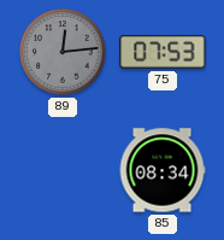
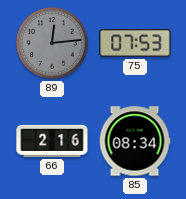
66: none -> 2:16
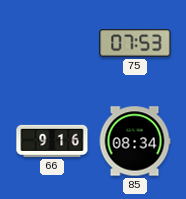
89: 12:14 -> none
66: 2:16 -> 9:16
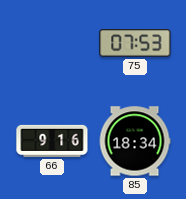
85: 08:34 -> 18:34
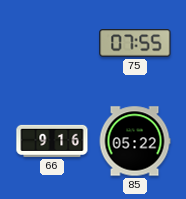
75: 07:53 -> 07:55
85: 18:34 -> 05:22
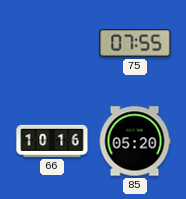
66: 9:16 -> 10:16
85: 05:22 -> 05:20
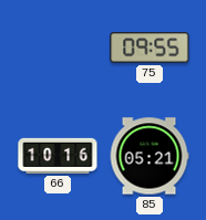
75: 07:55 -> 09:55
85: 05:20 -> 05:21
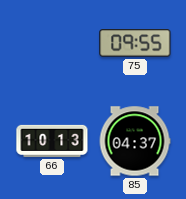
66: 10:16 -> 10:13
85: 05:21 -> 04:37
